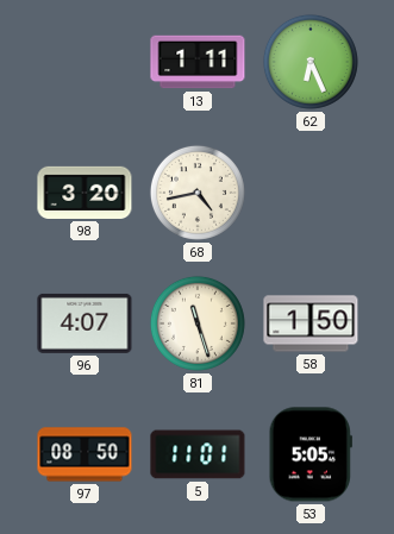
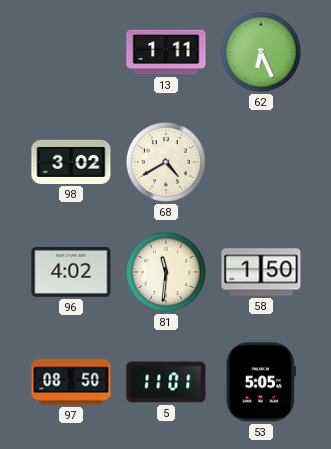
98: 3:20 -> 3:02
68: 4:43 -> 4:40
96: 4:07 -> 4:02
81: 11:27 -> 11:31
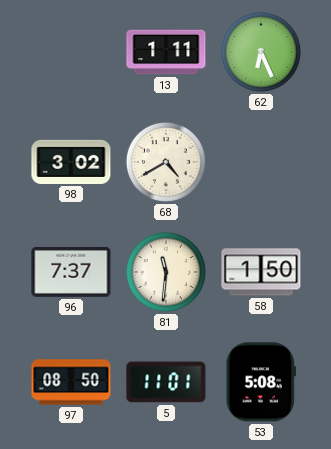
96: 4:02 -> 7:37
53: 5:05 -> 5:08
